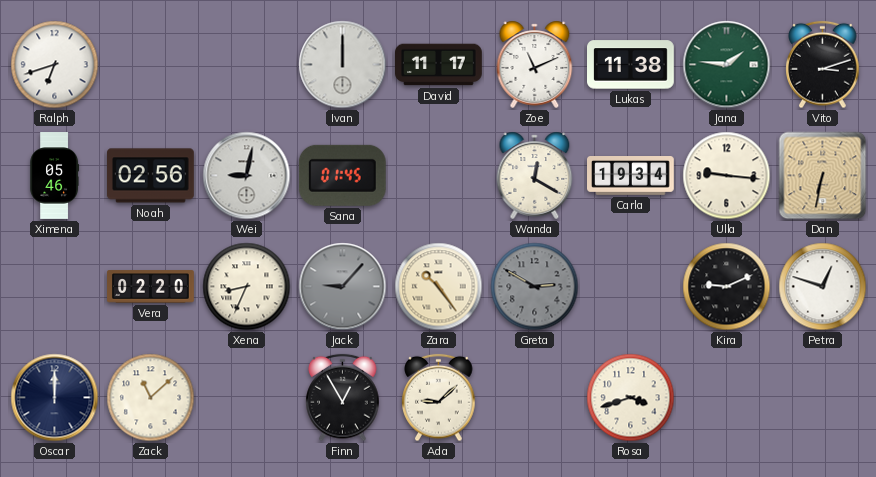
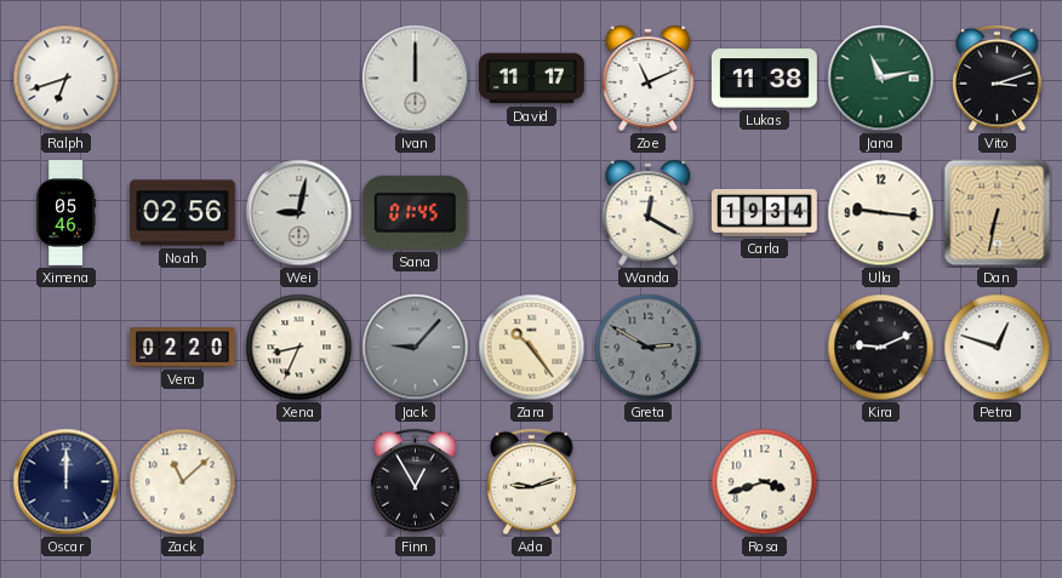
Jana: 1:46 -> 11:13
Ada: 9:08 -> 9:12
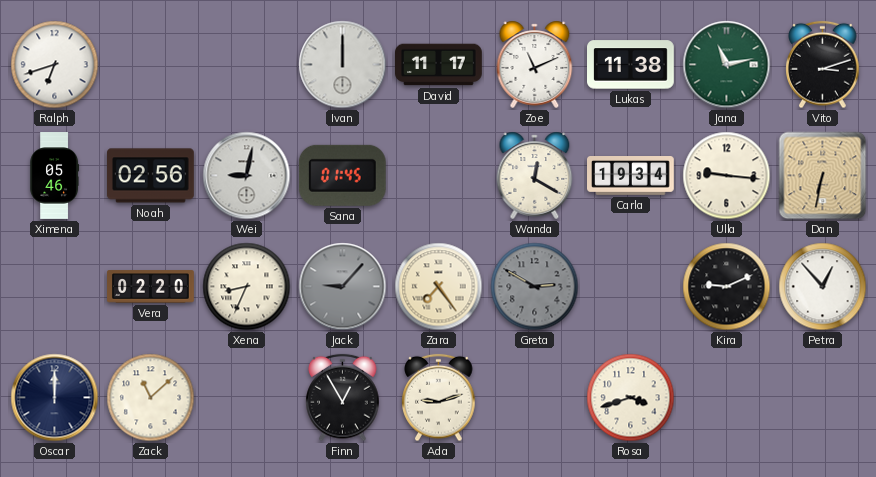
Zara: 10:24 -> 7:24
Petra: 12:48 -> 12:53
